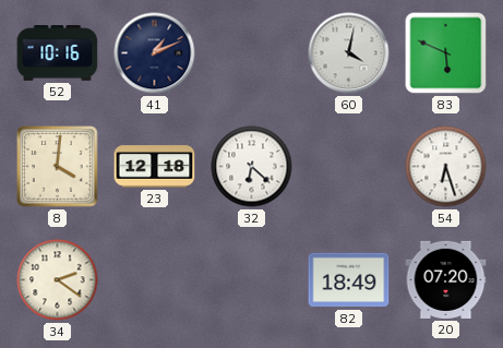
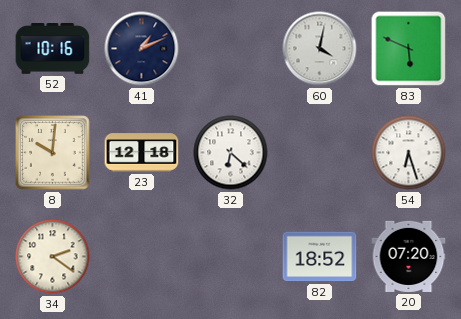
8: 4:01 -> 10:01
82: 18:49 -> 18:52
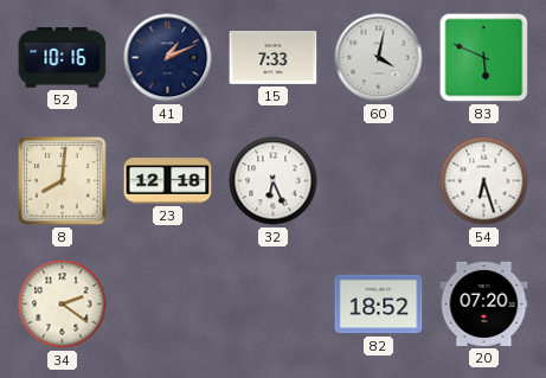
15: none -> 7:33
8: 10:01 -> 8:01
32: 6:22 -> 6:26
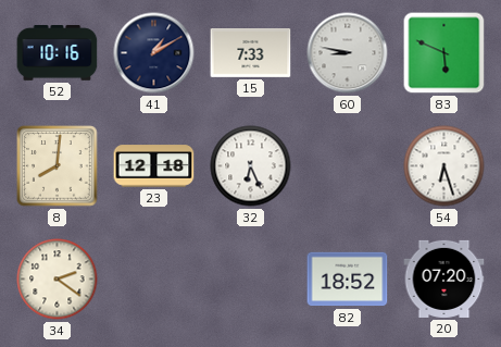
41: 1:11 -> 1:10
60: 4:02 -> 8:47
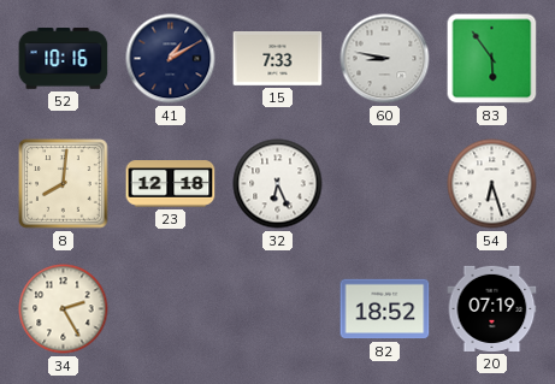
83: 5:49 -> 5:54
34: 2:21 -> 2:25
20: 07:20 -> 07:19
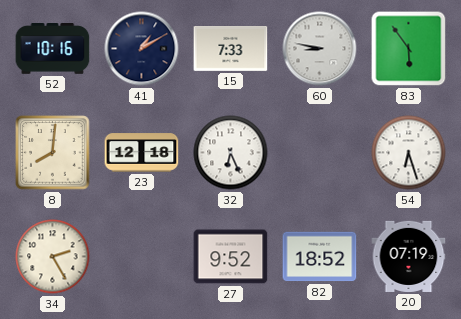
27: none -> 9:52
